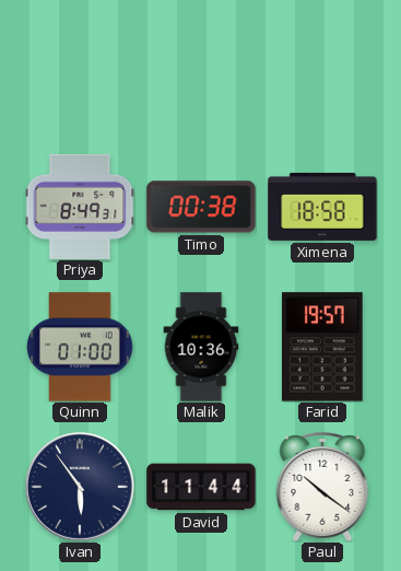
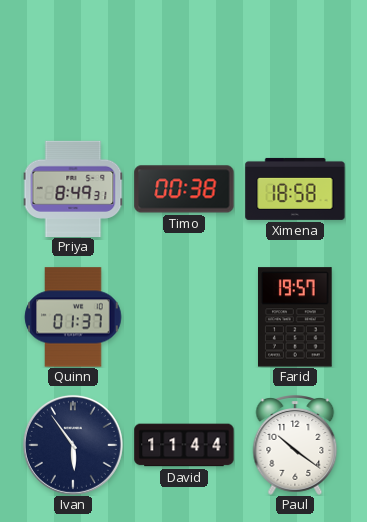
Quinn: 01:00 -> 01:37
Malik: 10:36 -> none
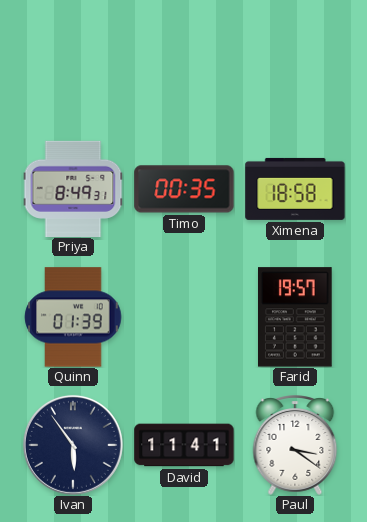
Timo: 00:38 -> 00:35
Quinn: 01:37 -> 01:39
David: 11:44 -> 11:41
Paul: 10:21 -> 3:21
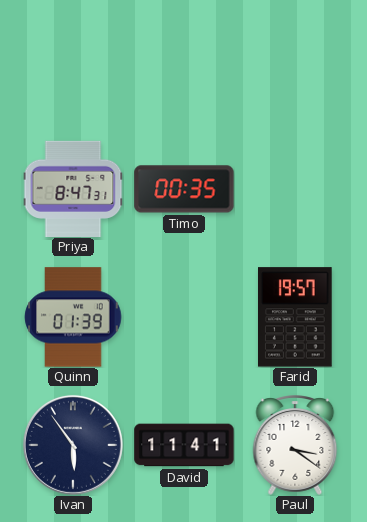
Priya: 8:49 -> 8:47
Ximena: 18:58 -> none
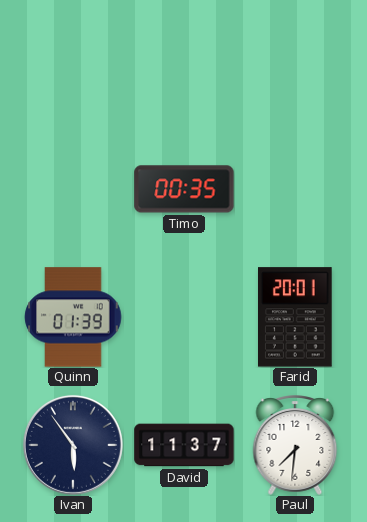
Priya: 8:47 -> none
Farid: 19:57 -> 20:01
David: 11:41 -> 11:37
Paul: 3:21 -> 7:31
